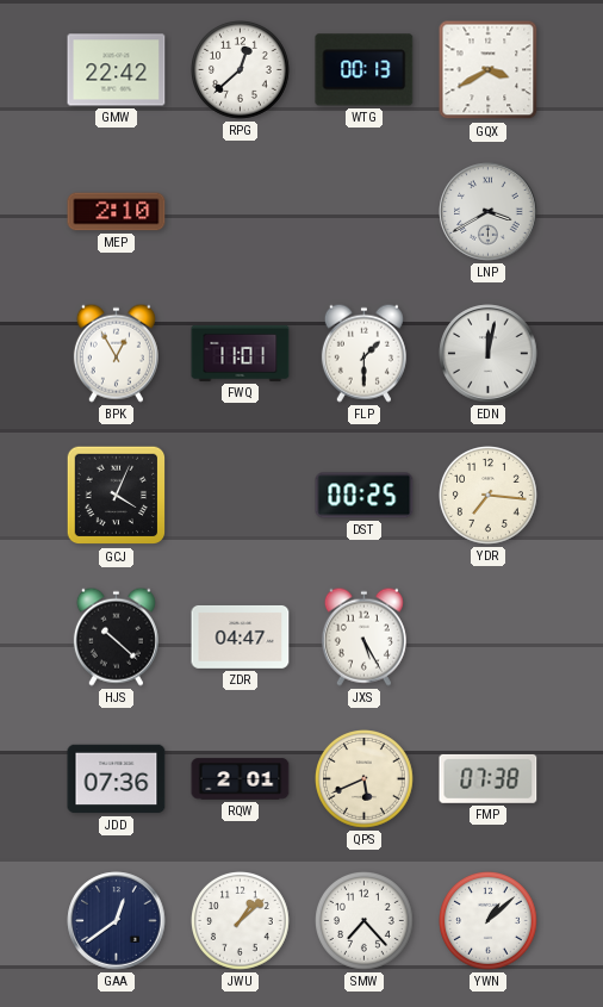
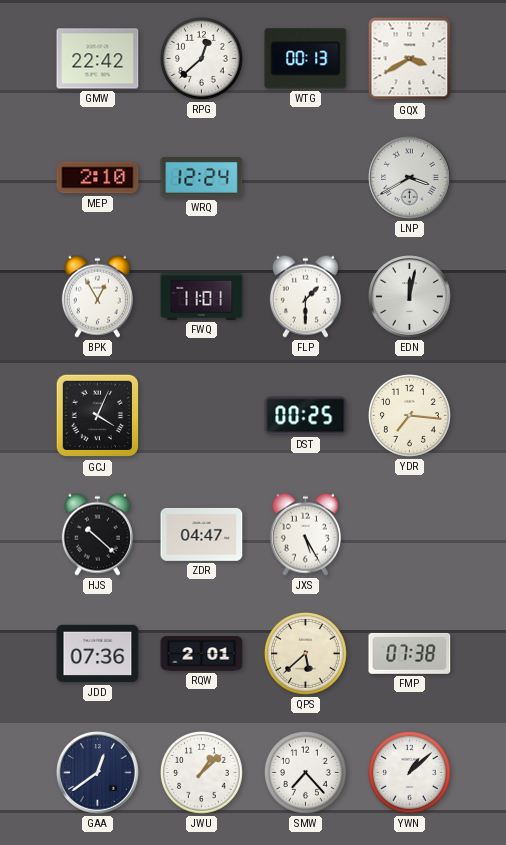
WRQ: none -> 12:24
QPS: 5:41 -> 5:38
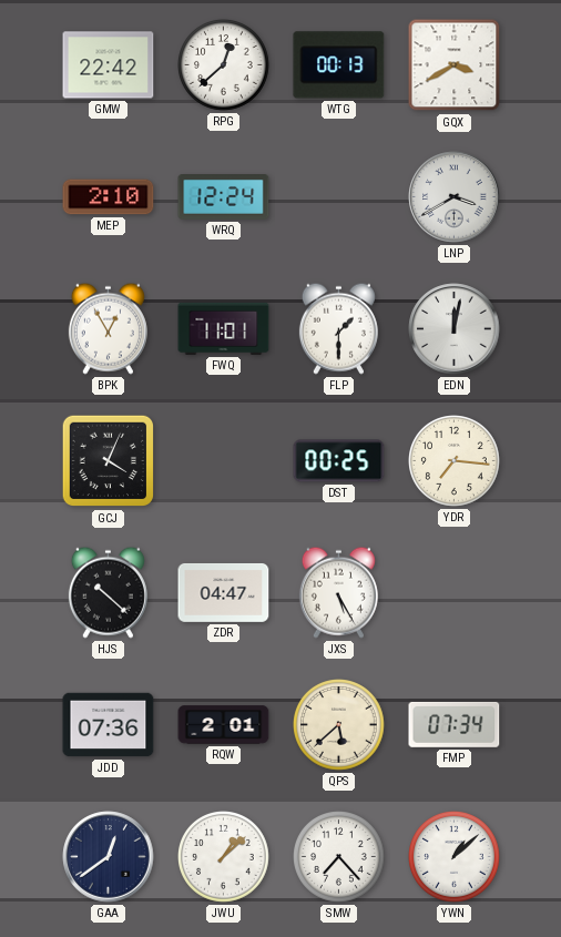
FMP: 07:38 -> 07:34
